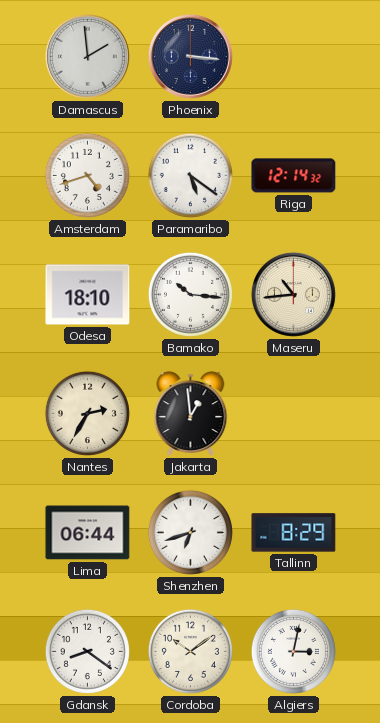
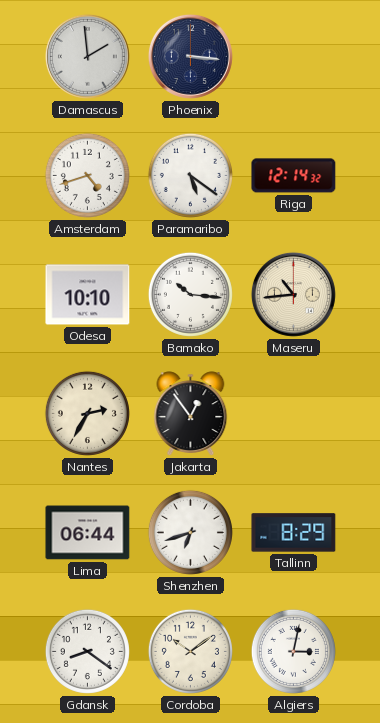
Odesa: 18:10 -> 10:10
Jakarta: 12:59 -> 12:54
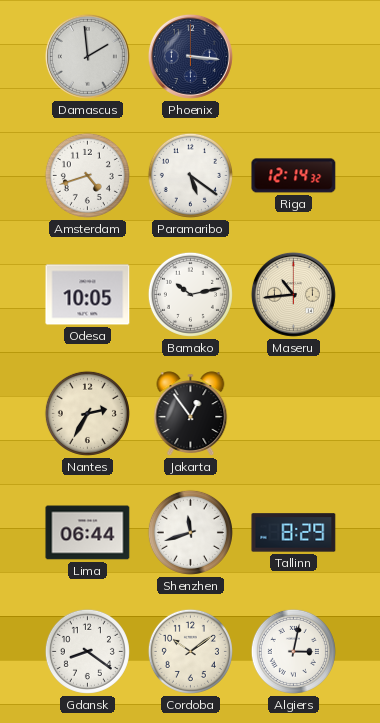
Odesa: 10:10 -> 10:05
Bamako: 10:16 -> 10:13
Shenzhen: 6:42 -> 11:42
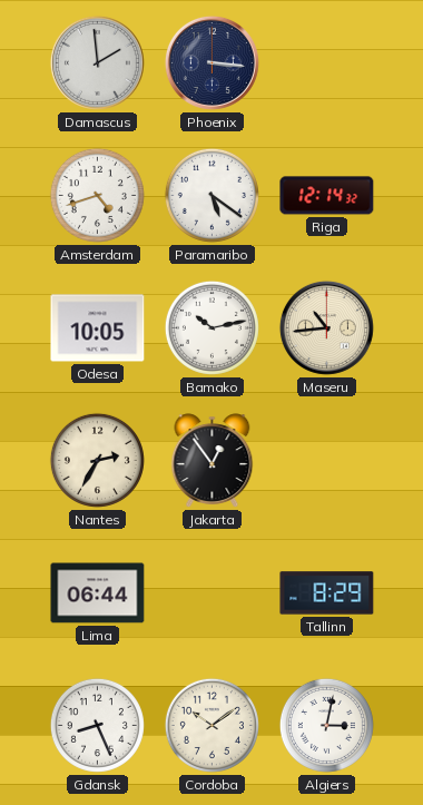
Shenzhen: 11:42 -> none
Gdansk: 8:21 -> 8:26
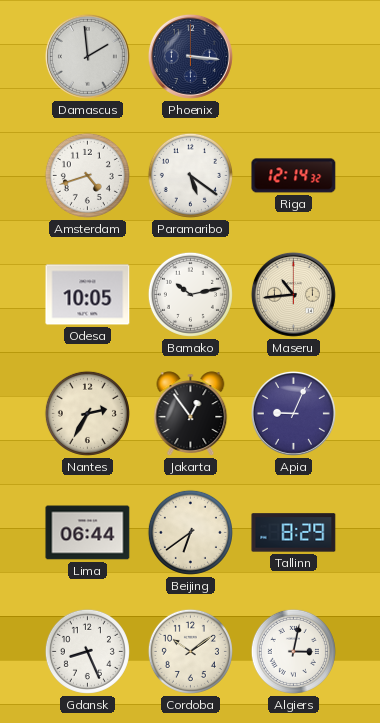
Apia: none -> 9:04
Beijing: none -> 6:39
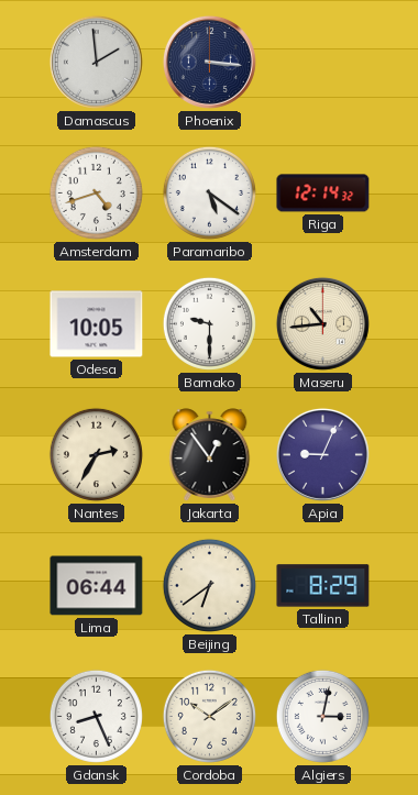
Bamako: 10:13 -> 9:30
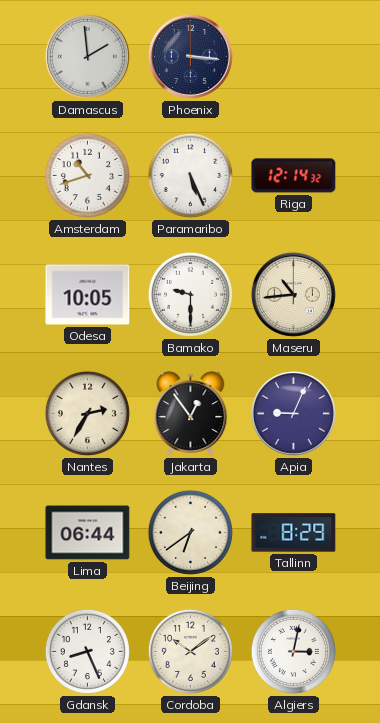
Amsterdam: 4:42 -> 10:42
Paramaribo: 5:21 -> 5:26
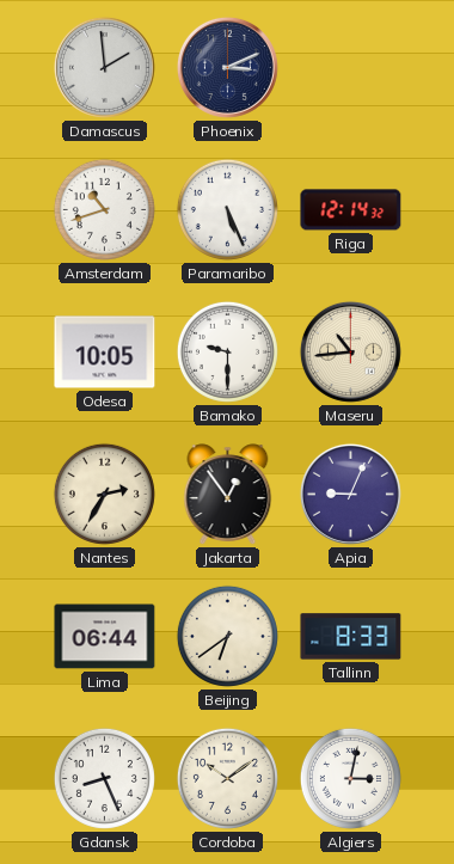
Phoenix: 3:16 -> 3:11
Tallinn: 8:29 -> 8:33
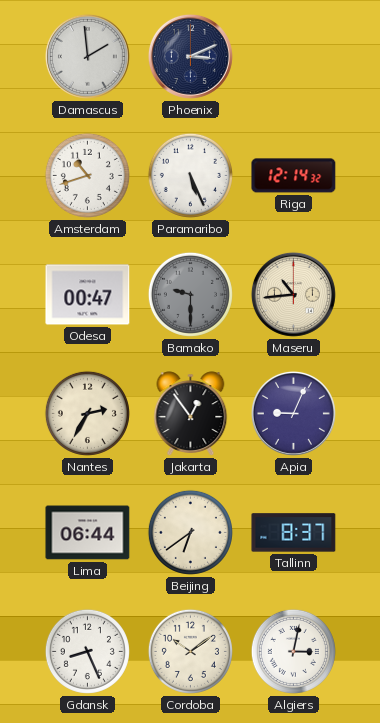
Odesa: 10:05 -> 00:47
Bamako dial: white -> grey
Tallinn: 8:33 -> 8:37
